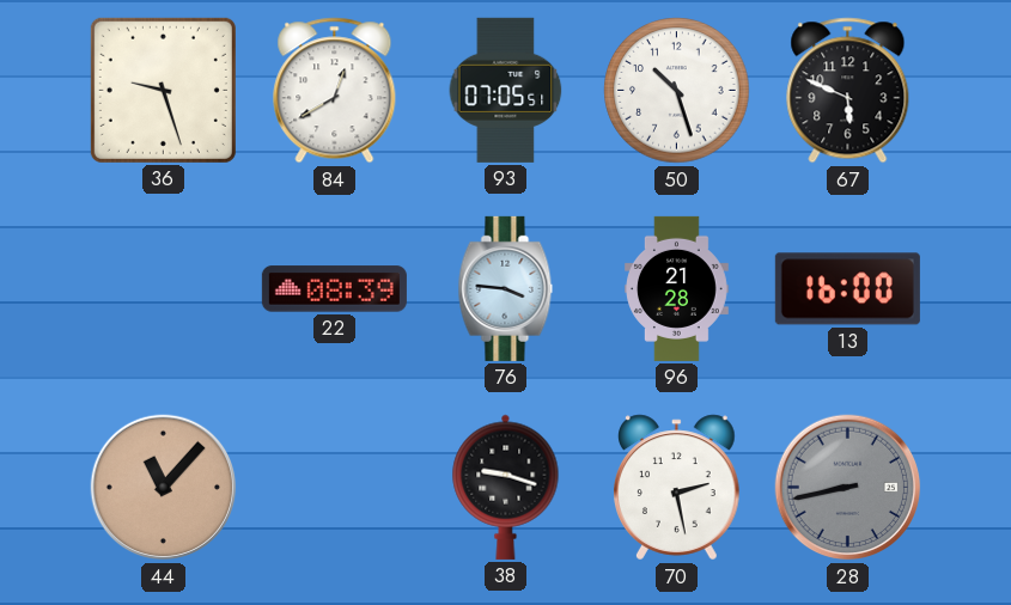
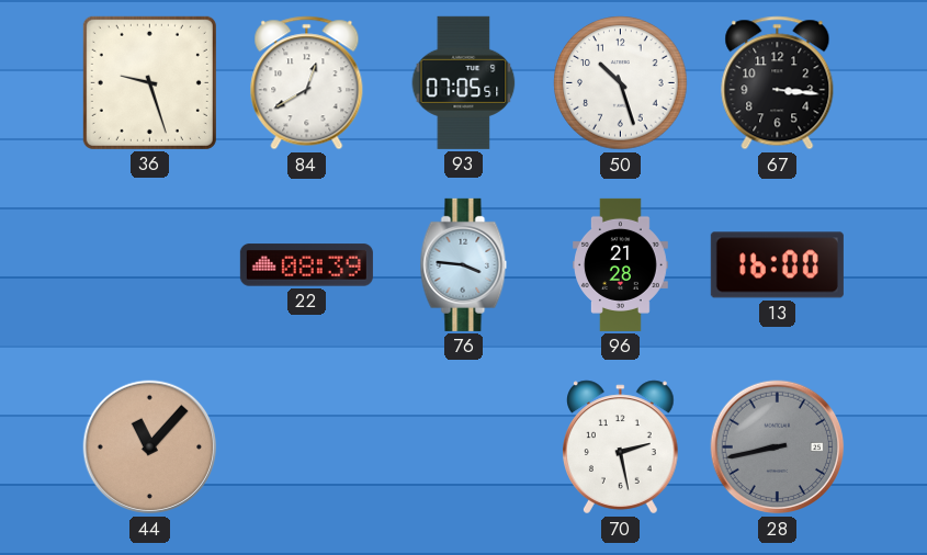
67: 5:49 -> 3:16
38: 9:18 -> none
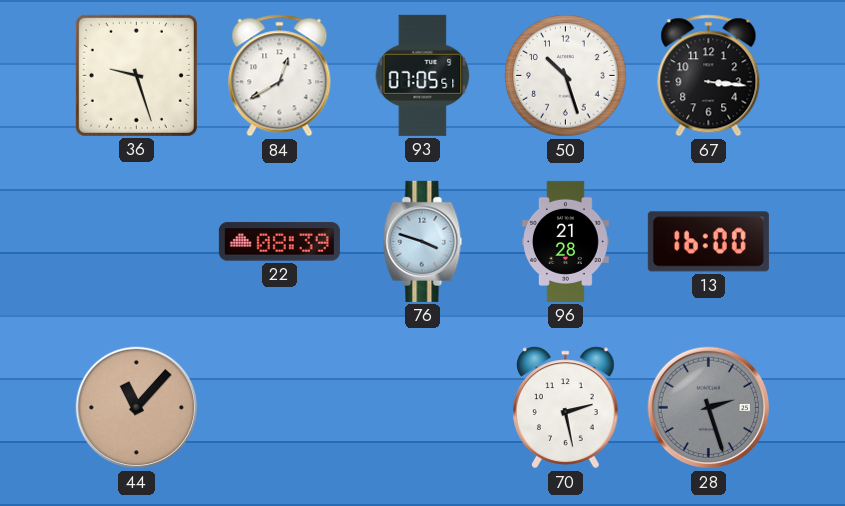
76: 3:46 -> 3:48
28: 8:43 -> 2:27
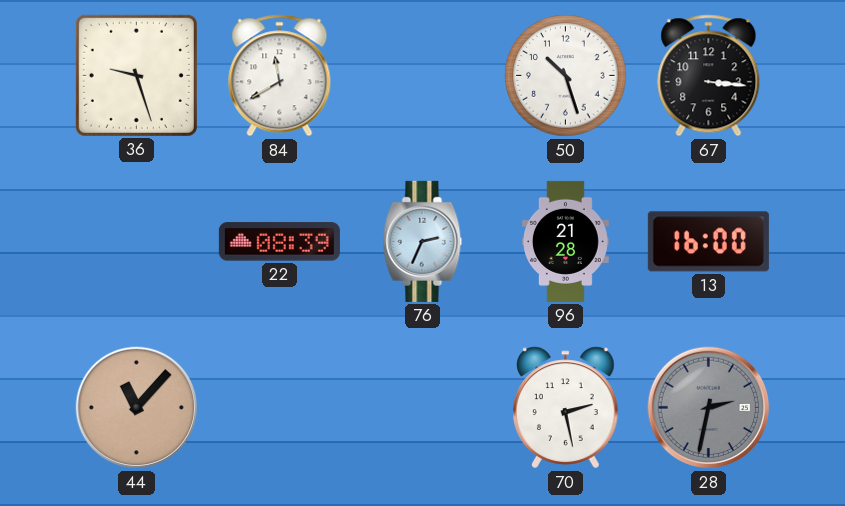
84: 12:40 -> 11:40
93: 07:05 -> none
76: 3:48 -> 2:34
28: 2:27 -> 2:32
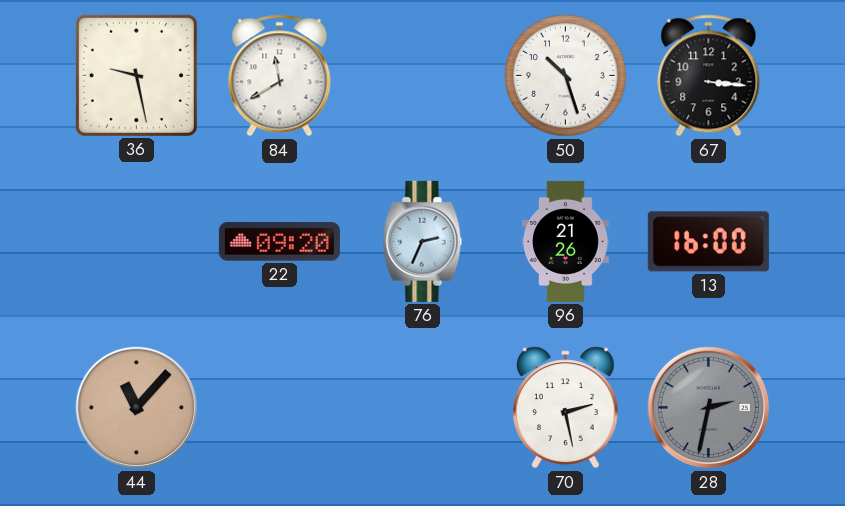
36: 9:27 -> 9:28
22: 08:39 -> 09:20
96: 21:28 -> 21:26
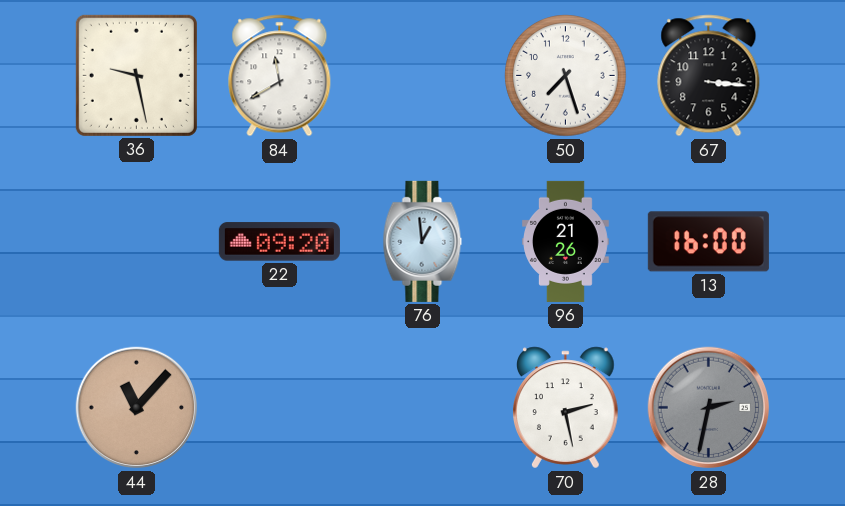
50: 10:27 -> 7:27
76: 2:34 -> 12:59
